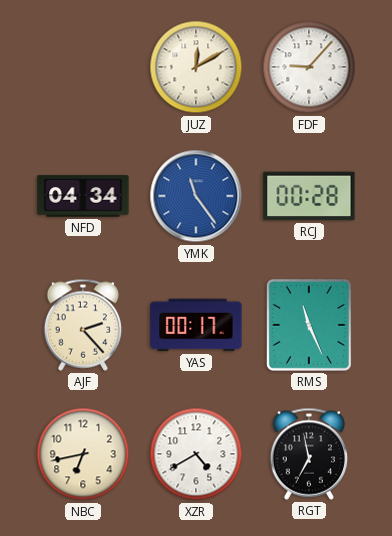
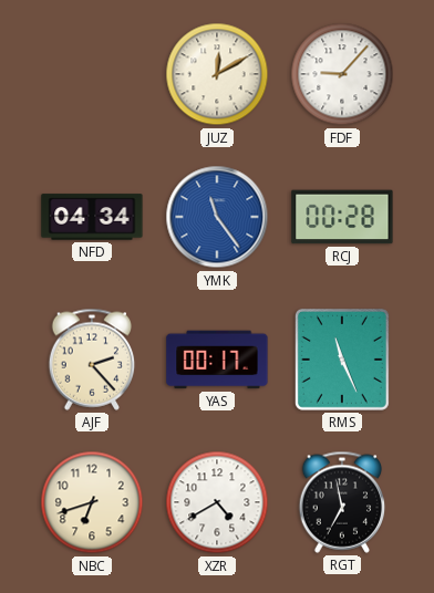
NBC: 6:43 -> 6:42
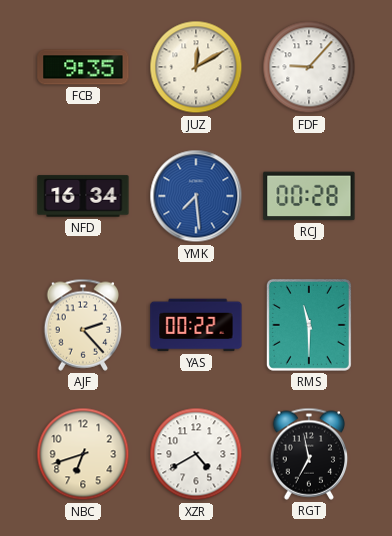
FCB: none -> 9:35
NFD: 04:34 -> 16:34
YMK: 11:24 -> 7:29
YAS: 00:17 -> 00:22
RMS: 11:26 -> 11:30
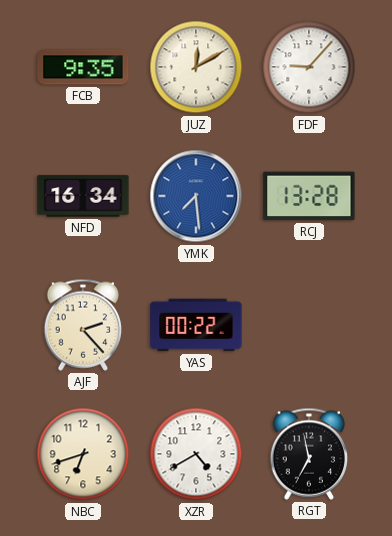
RCJ: 00:28 -> 13:28
RMS: 11:30 -> none
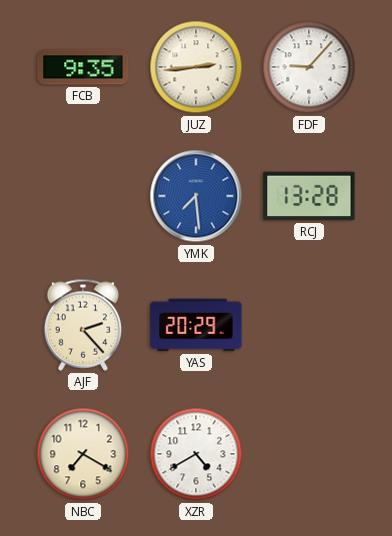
JUZ: 12:10 -> 2:44
NFD: 16:34 -> none
YAS: 00:22 -> 20:29
NBC: 6:42 -> 7:20
RGT: 6:58 -> none
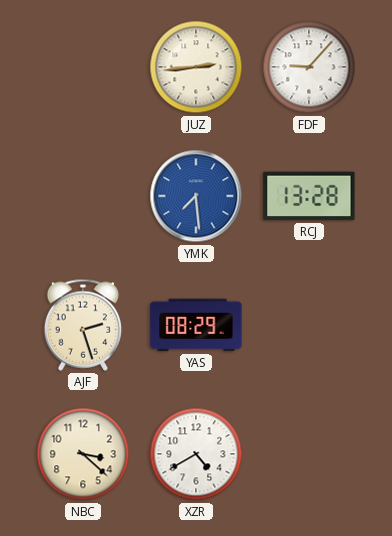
FCB: 9:35 -> none
AJF: 2:23 -> 2:27
YAS: 20:29 -> 08:29
NBC: 7:20 -> 3:22
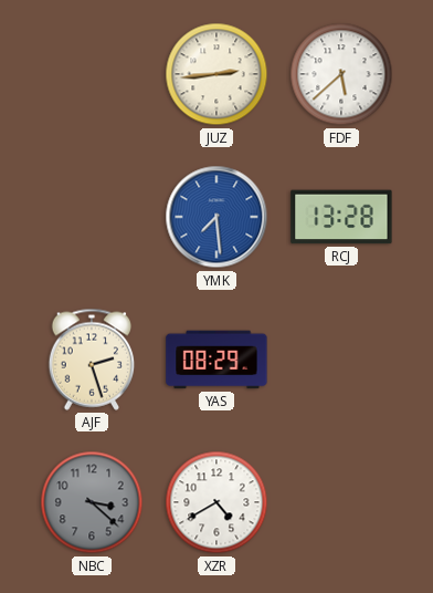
FDF: 9:07 -> 5:38
NBC dial: cream -> grey
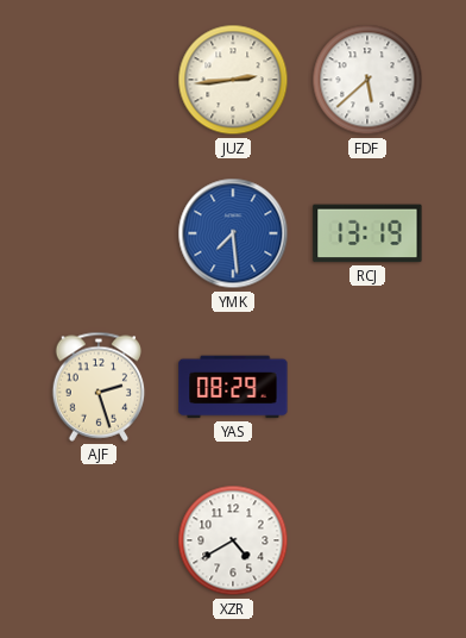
RCJ: 13:28 -> 13:19
NBC: 3:22 -> none
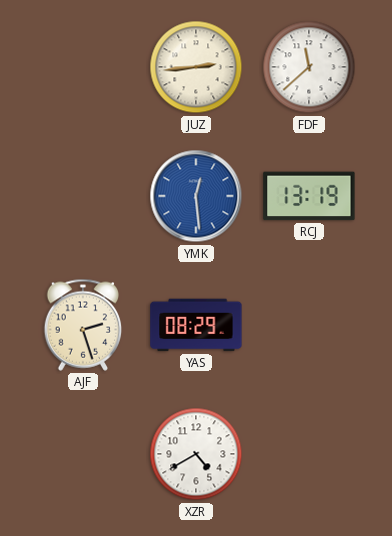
FDF: 5:38 -> 11:38
YMK: 7:29 -> 12:29
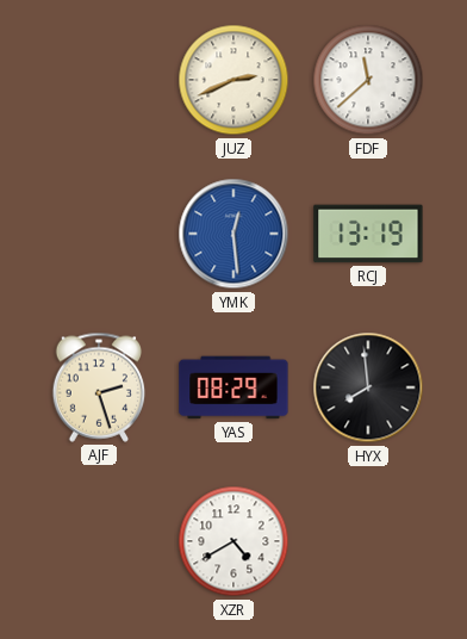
JUZ: 2:44 -> 2:41
HYX: none -> 7:59
